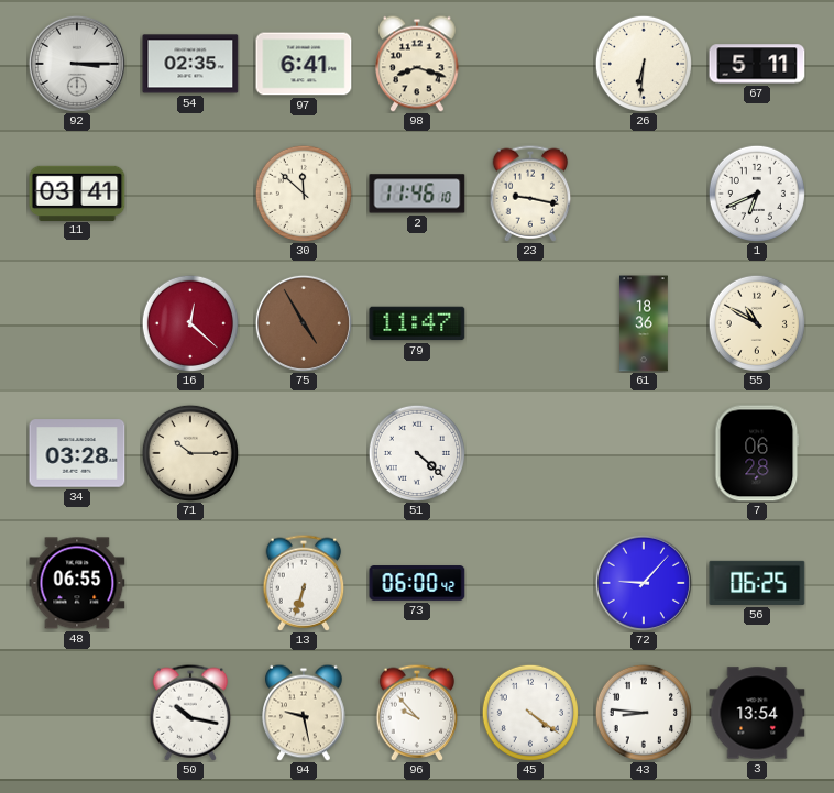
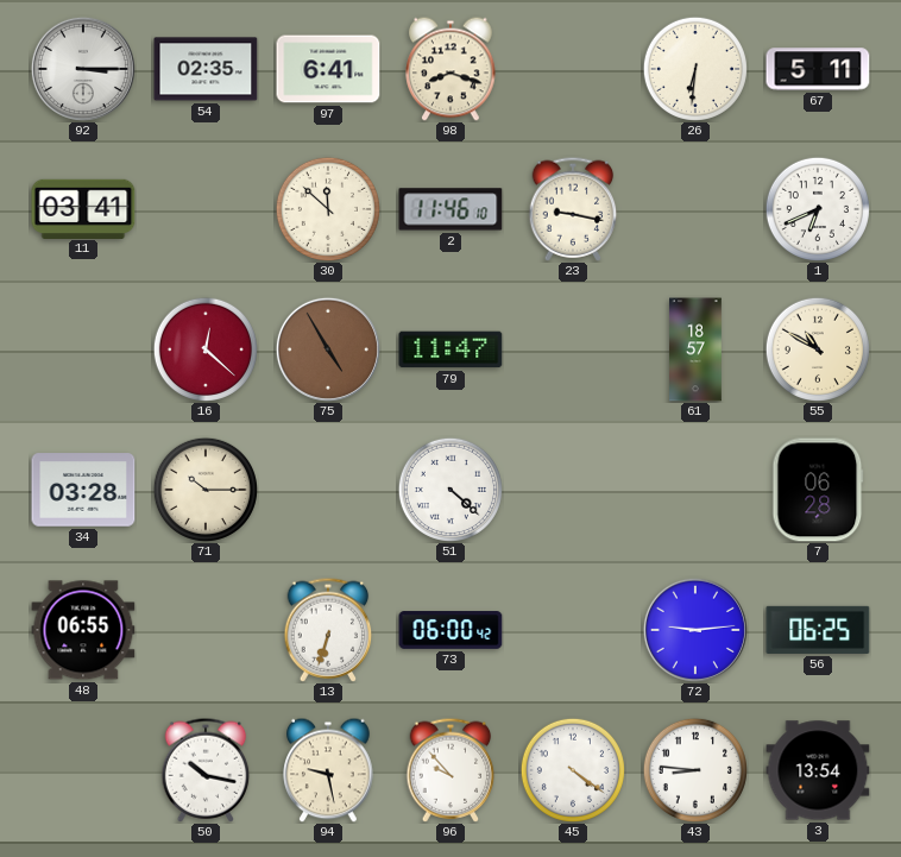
61: 18:36 -> 18:57
72: 9:07 -> 9:14
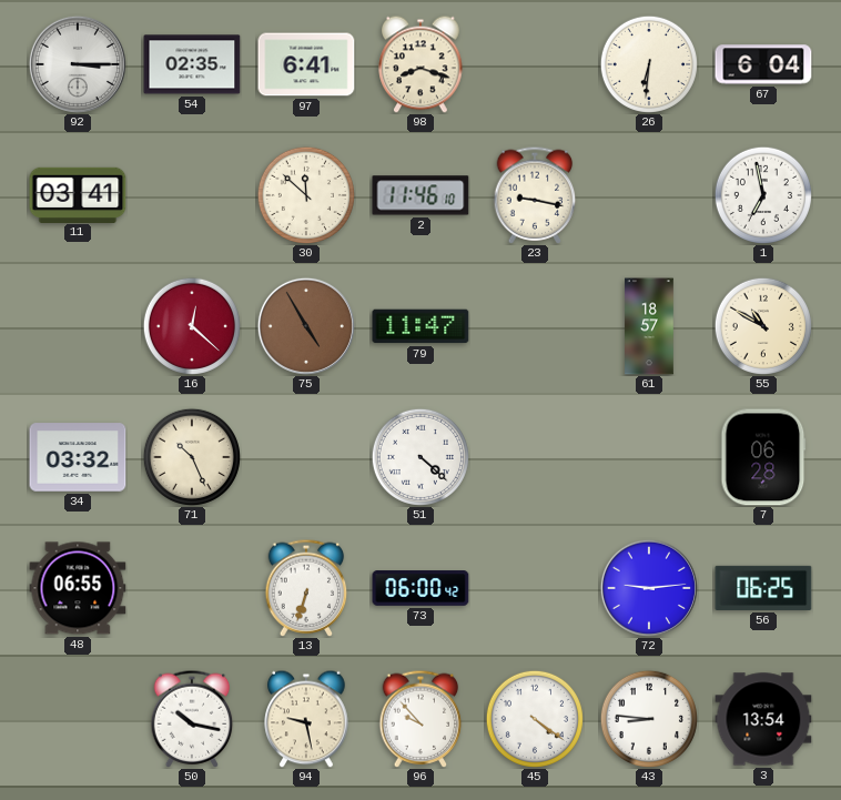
67: 5:11 -> 6:04
1: 6:41 -> 6:58
34: 03:28 -> 03:32
71: 10:15 -> 10:26
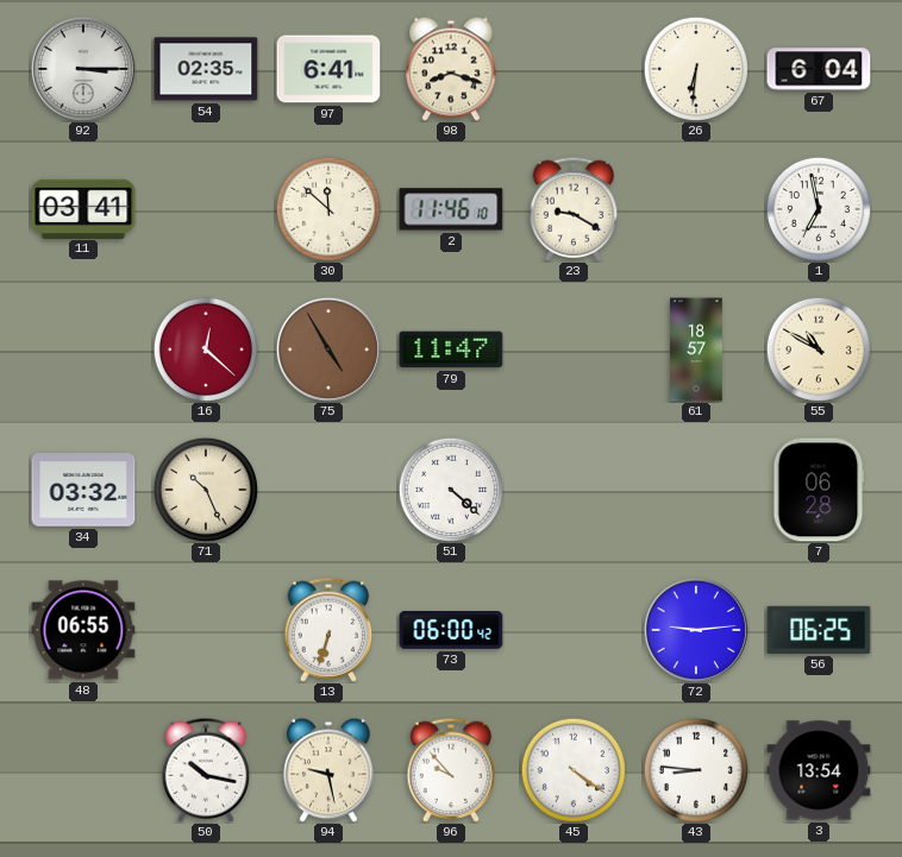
23: 9:17 -> 9:20
